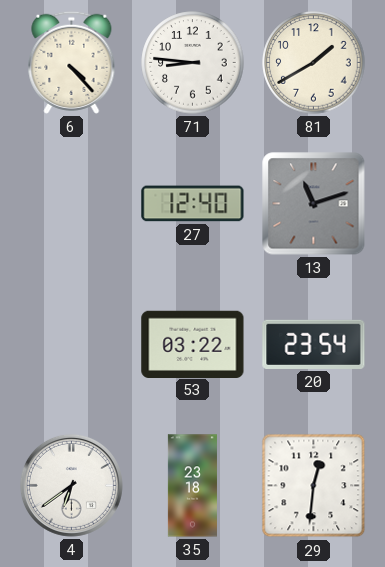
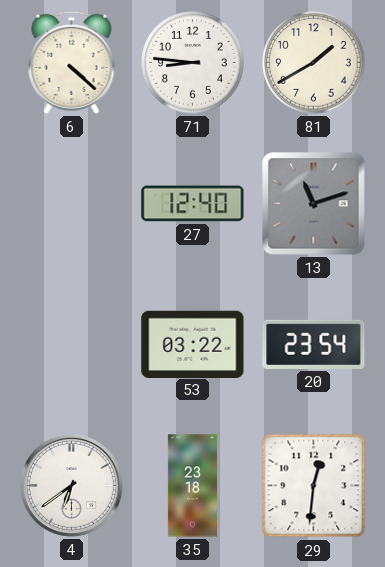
6: 4:23 -> 4:22
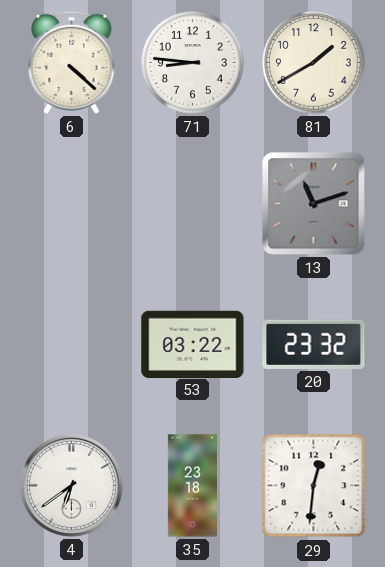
27: 12:40 -> none
20: 23:54 -> 23:32
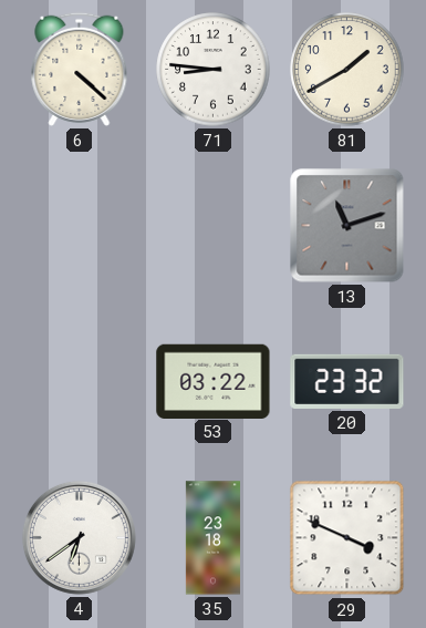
29: 12:31 -> 3:49
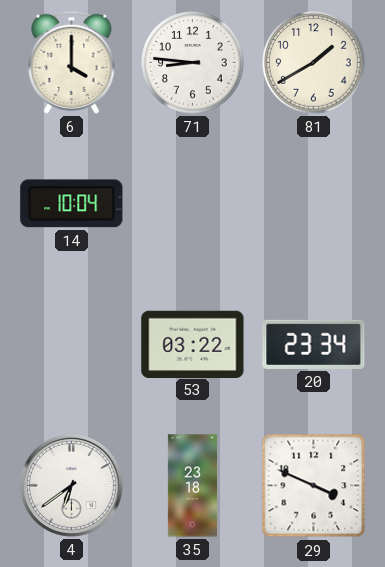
6: 4:22 -> 4:00
14: none -> 10:04
13: 11:12 -> none
20: 23:32 -> 23:34
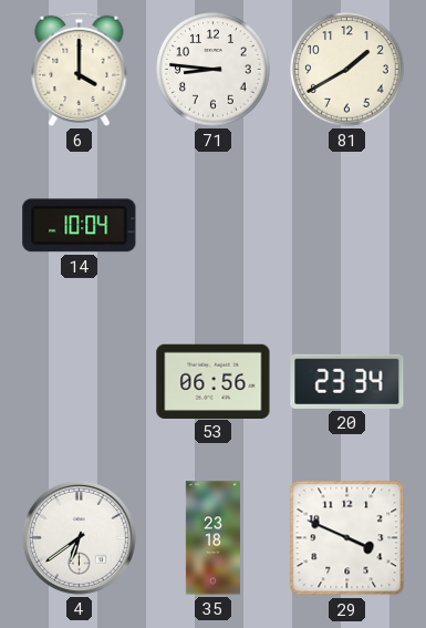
53: 03:22 -> 06:56
